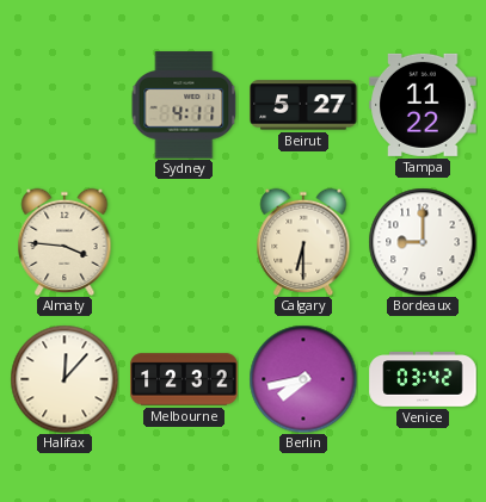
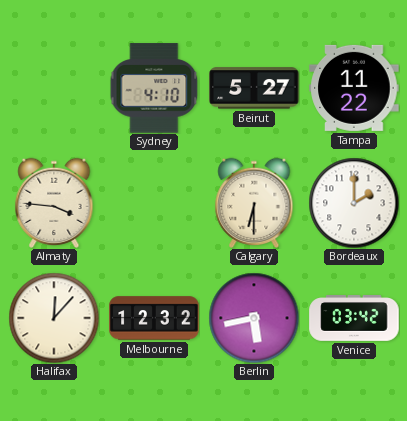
Sydney: 4:11 -> 4:10
Bordeaux: 9:00 -> 2:00
Berlin: 7:43 -> 5:43
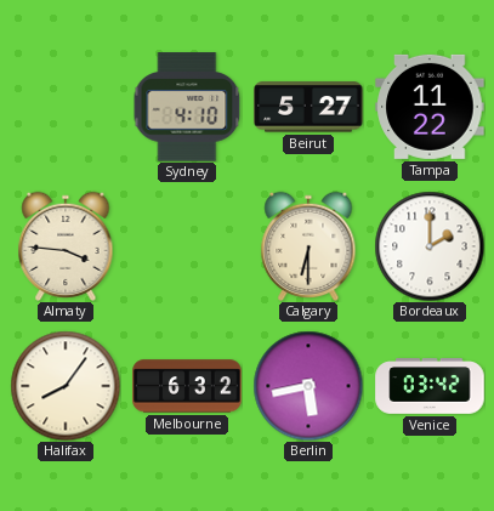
Halifax: 12:07 -> 8:06
Melbourne: 12:32 -> 6:32
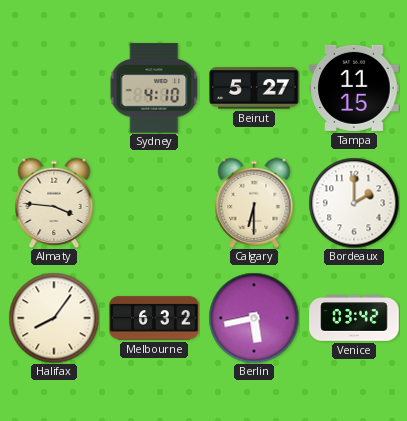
Tampa: 11:22 -> 11:15
